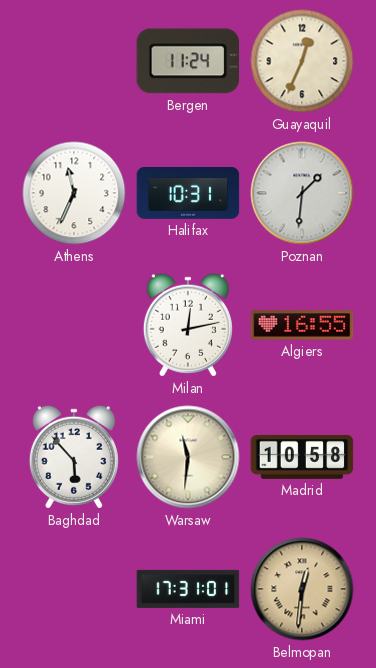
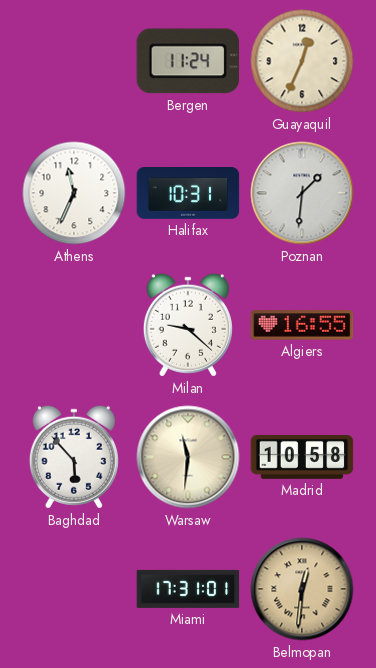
Milan: 12:13 -> 9:22
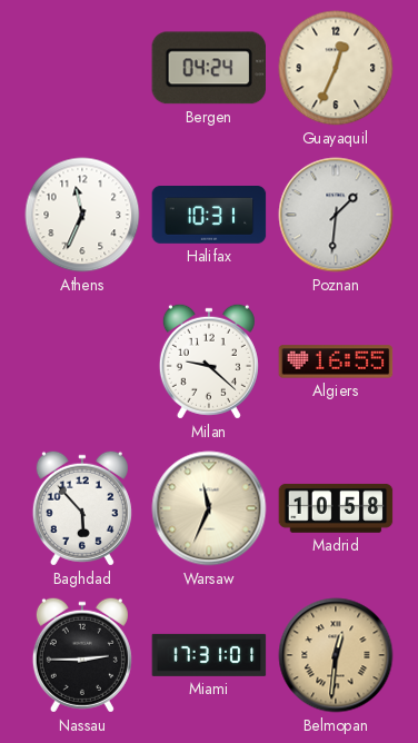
Bergen: 11:24 -> 04:24
Warsaw: 11:31 -> 11:34
Nassau: none -> 2:45
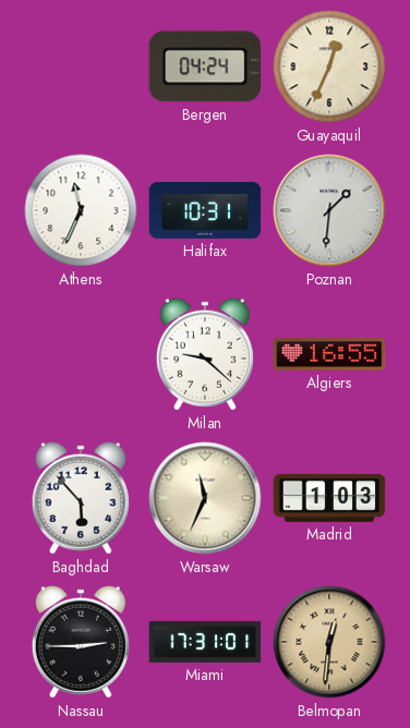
Madrid: 10:58 -> 1:03
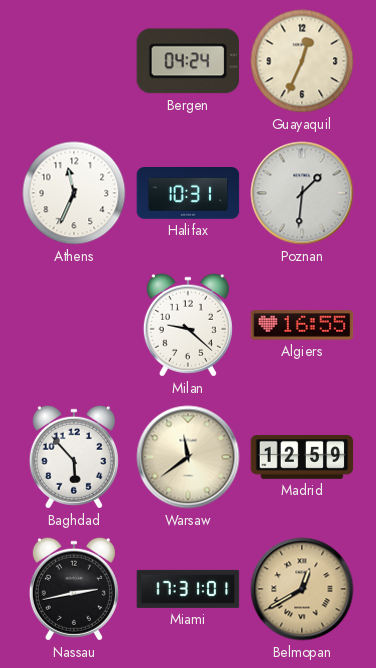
Warsaw: 11:34 -> 11:39
Madrid: 1:03 -> 12:59
Nassau: 2:45 -> 2:43
Belmopan: 12:31 -> 12:40
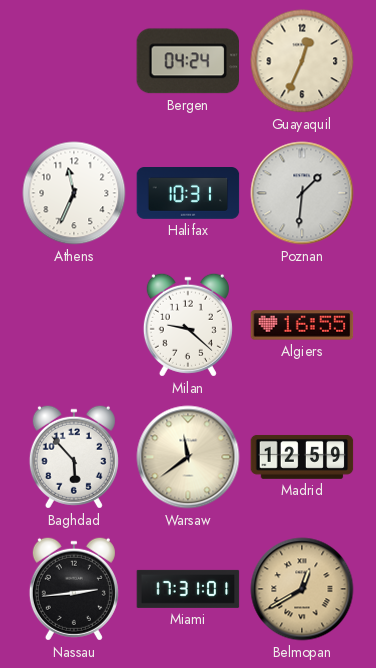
Nassau: 2:43 -> 2:44
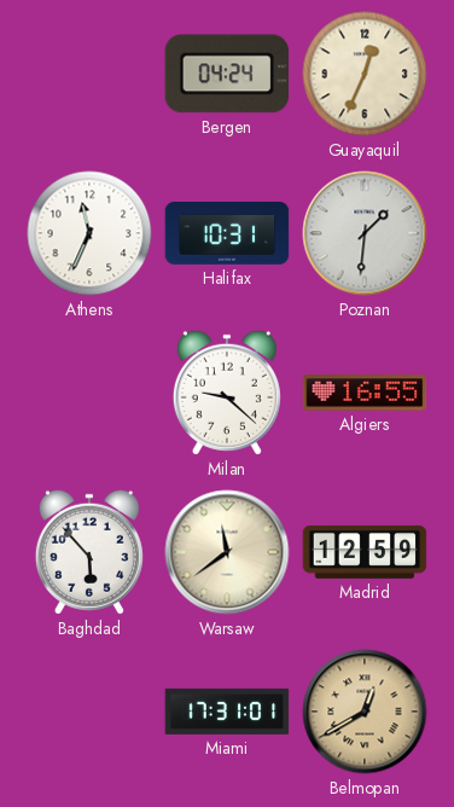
Nassau: 2:44 -> none
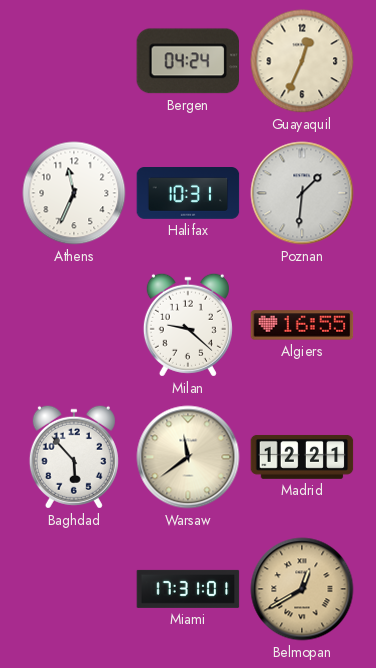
Madrid: 12:59 -> 12:21
